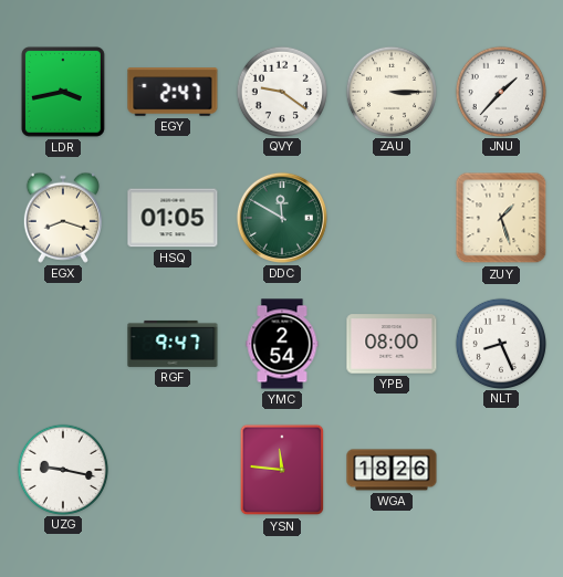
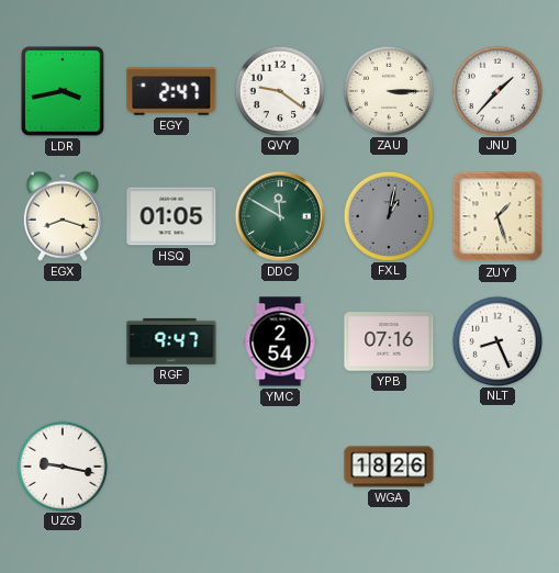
FXL: none -> 1:02
YPB: 08:00 -> 07:16
YSN: 11:46 -> none
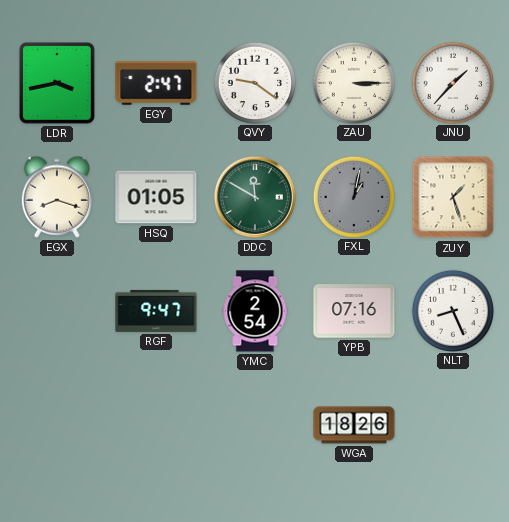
UZG: 9:17 -> none
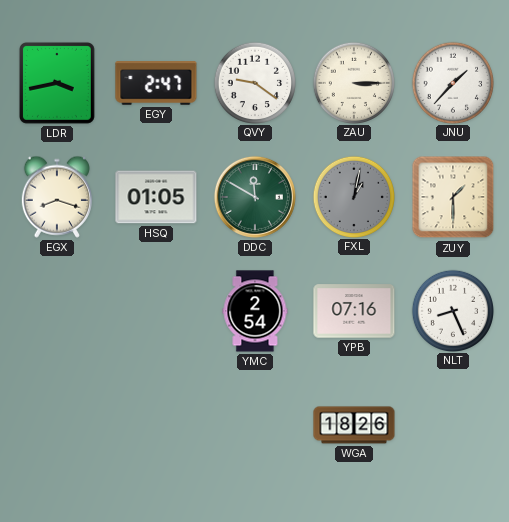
ZUY: 1:27 -> 1:30
RGF: 9:47 -> none
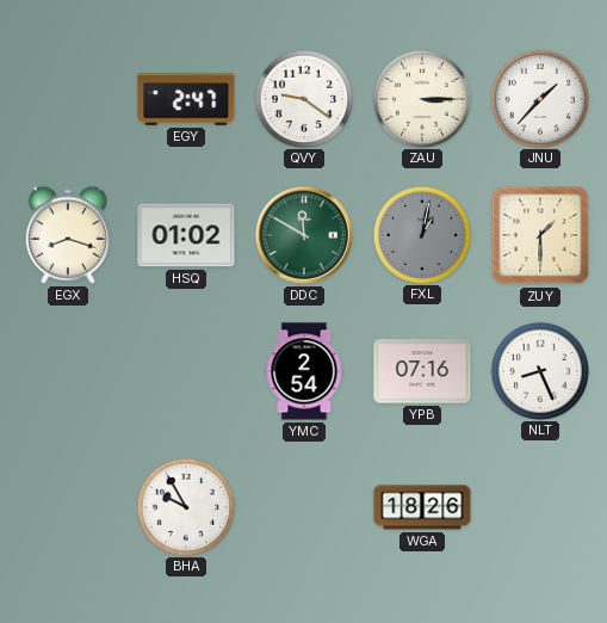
LDR: 3:43 -> none
HSQ: 01:05 -> 01:02
BHA: none -> 9:55
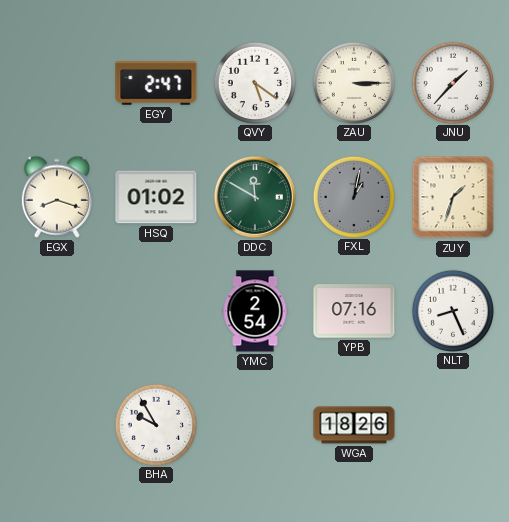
QVY: 9:21 -> 5:21
ZUY: 1:30 -> 1:33
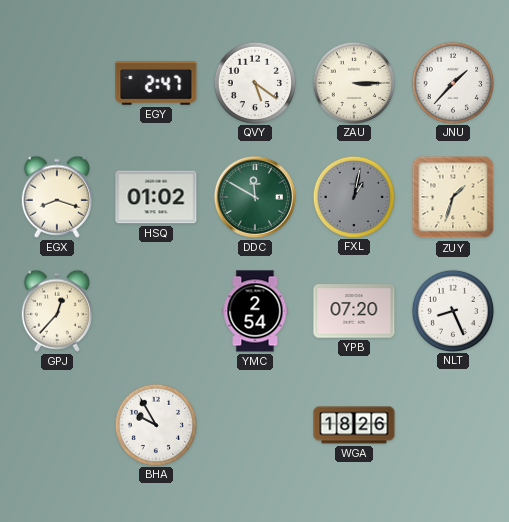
GPJ: none -> 12:37
YPB: 07:16 -> 07:20
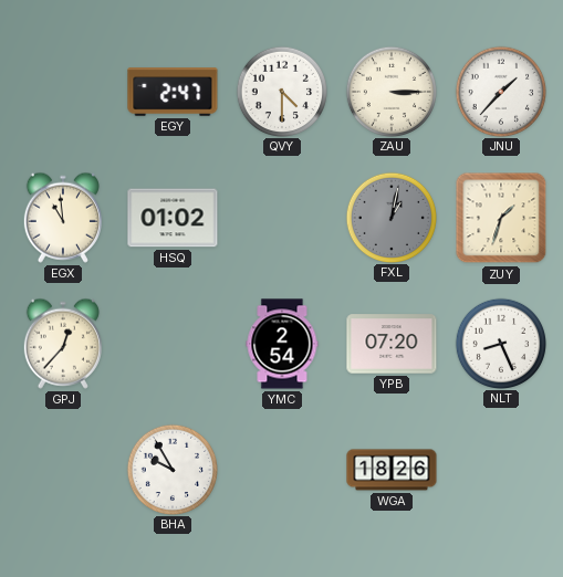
QVY: 5:21 -> 4:30
EGX: 8:18 -> 10:59
DDC: 11:50 -> none
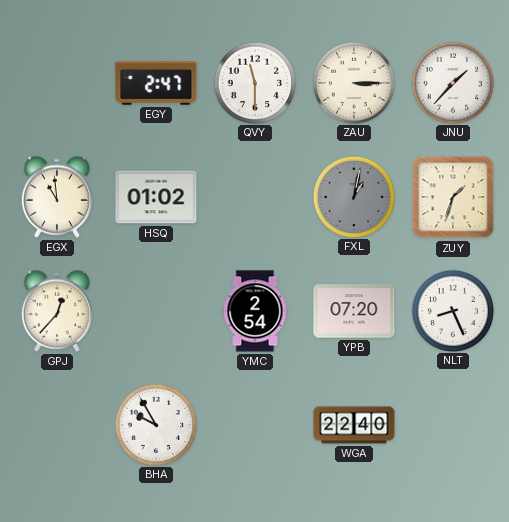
QVY: 4:30 -> 11:30
WGA: 18:26 -> 22:40
